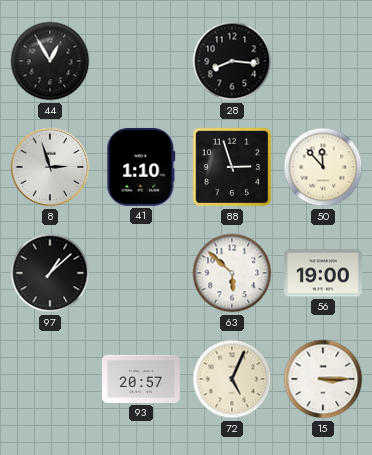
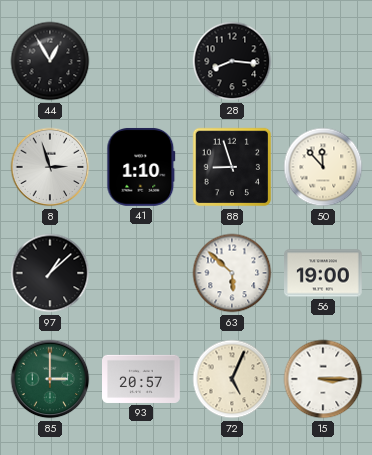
88: 2:57 -> 8:57
85: none -> 3:00
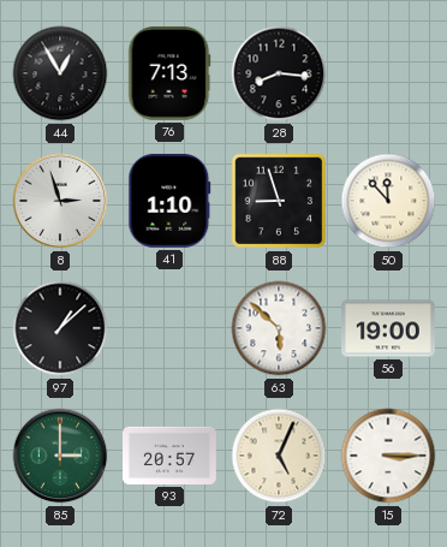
76: none -> 7:13
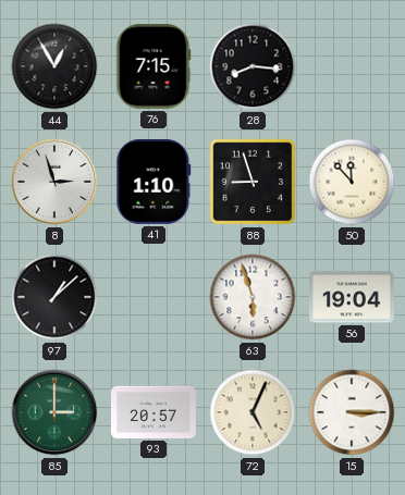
76: 7:13 -> 7:15
63: 5:52 -> 5:57
56: 19:00 -> 19:04
